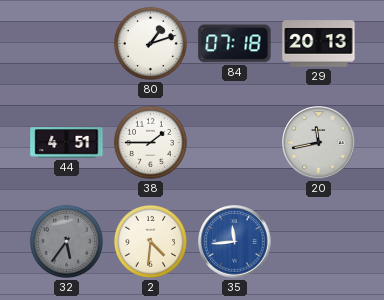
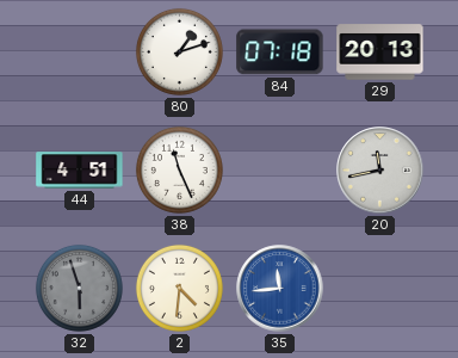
38: 1:45 -> 11:26
32: 5:36 -> 5:57
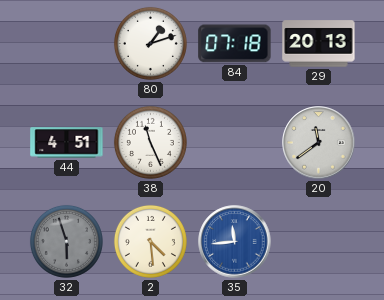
20: 11:43 -> 11:39
2: 4:31 -> 4:29
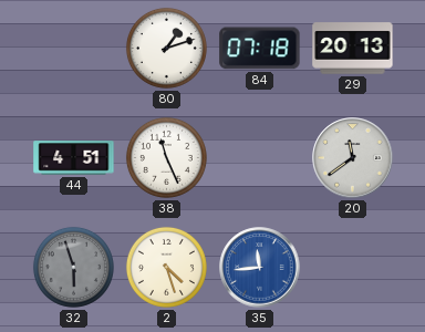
2: 4:29 -> 4:27
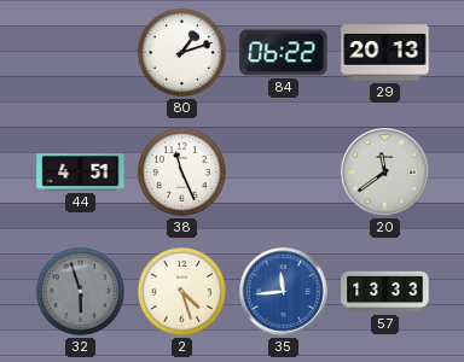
84: 07:18 -> 06:22
57: none -> 13:33
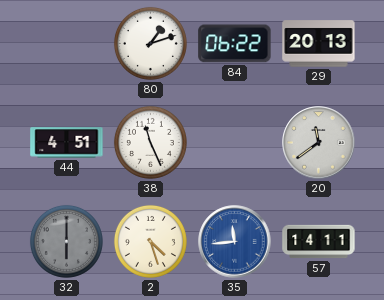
32: 5:57 -> 6:00
57: 13:33 -> 14:11
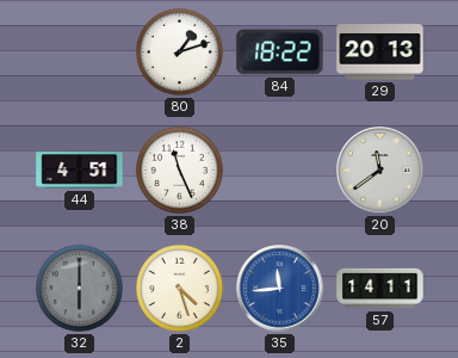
84: 06:22 -> 18:22
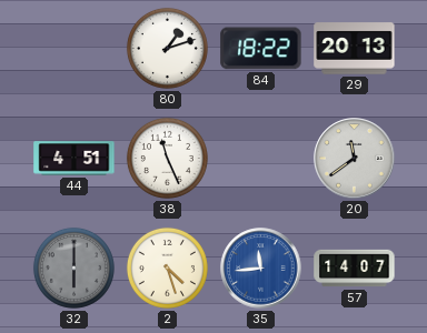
57: 14:11 -> 14:07
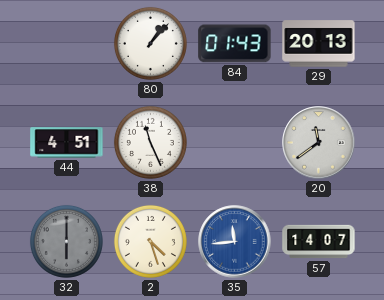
80: 1:12 -> 1:07
84: 18:22 -> 01:43
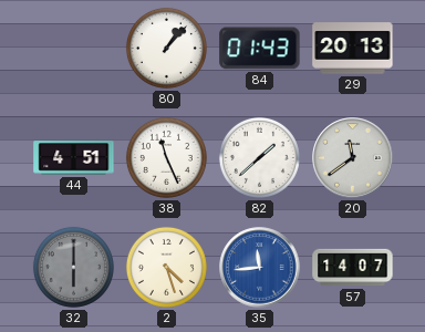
82: none -> 1:38
